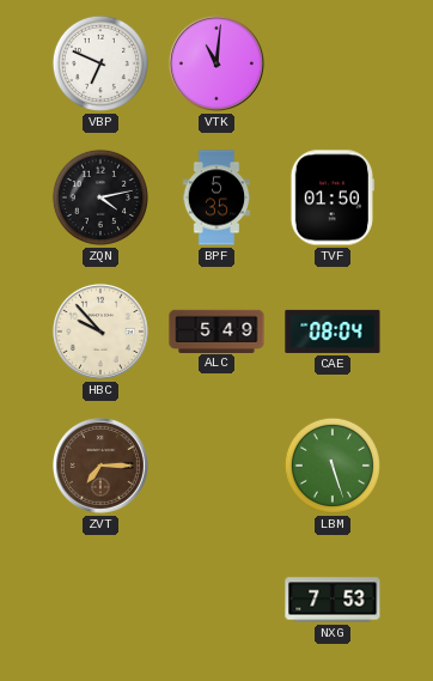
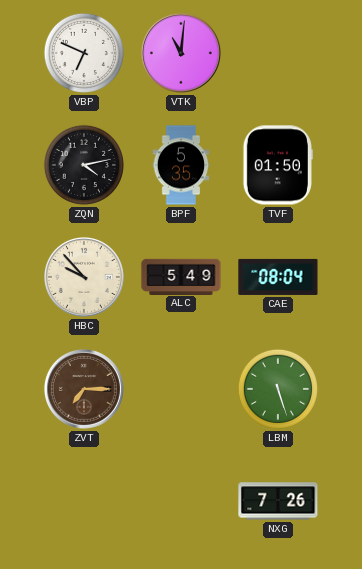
NXG: 7:53 -> 7:26
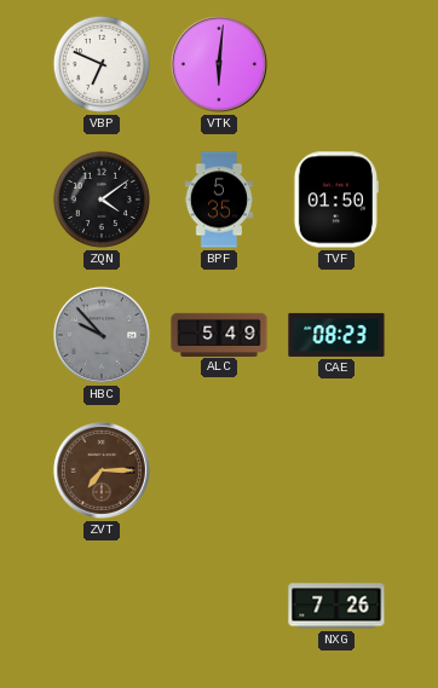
VTK: 11:01 -> 6:01
ZQN: 4:13 -> 4:09
HBC dial: cream -> grey
CAE: 08:04 -> 08:23
LBM: 5:27 -> none
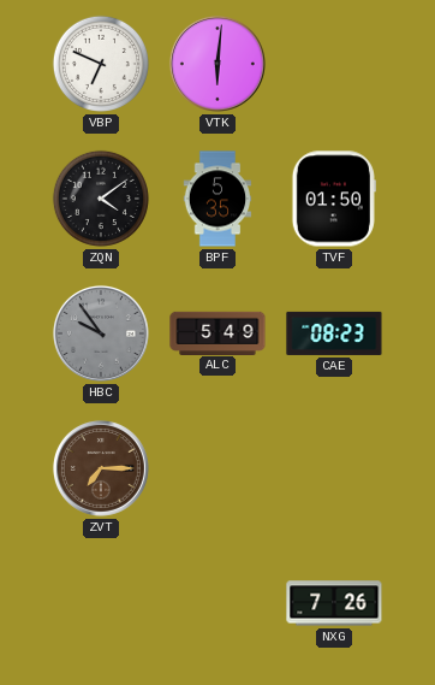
HBC: 9:53 -> 9:54
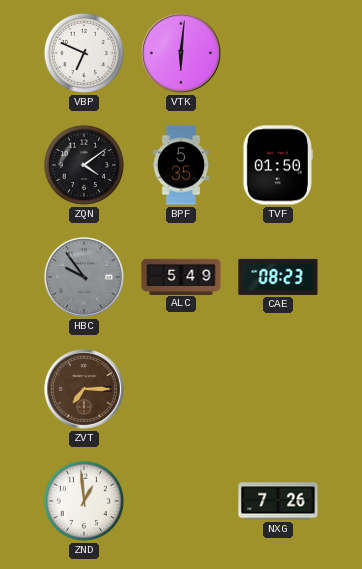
ZND: none -> 12:59
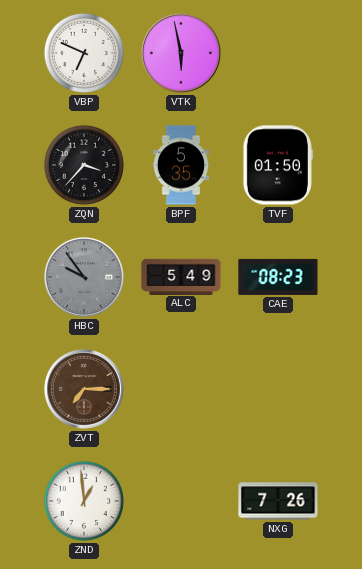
VTK: 6:01 -> 5:58
ZQN: 4:09 -> 3:37
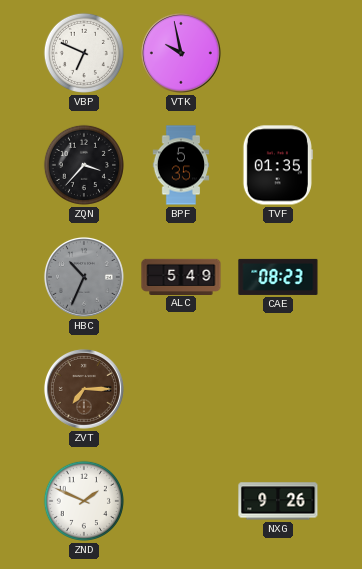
VTK: 5:58 -> 9:58
TVF: 01:50 -> 01:35
HBC: 9:54 -> 10:34
ZND: 12:59 -> 1:49
NXG: 7:26 -> 9:26
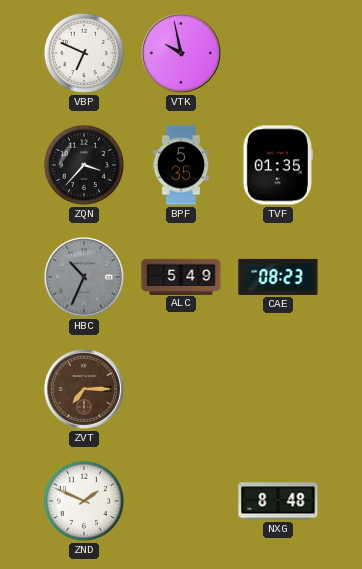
NXG: 9:26 -> 8:48
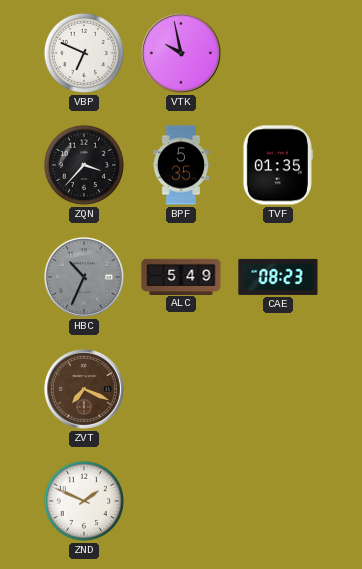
ZVT: 7:15 -> 7:19
NXG: 8:48 -> none
